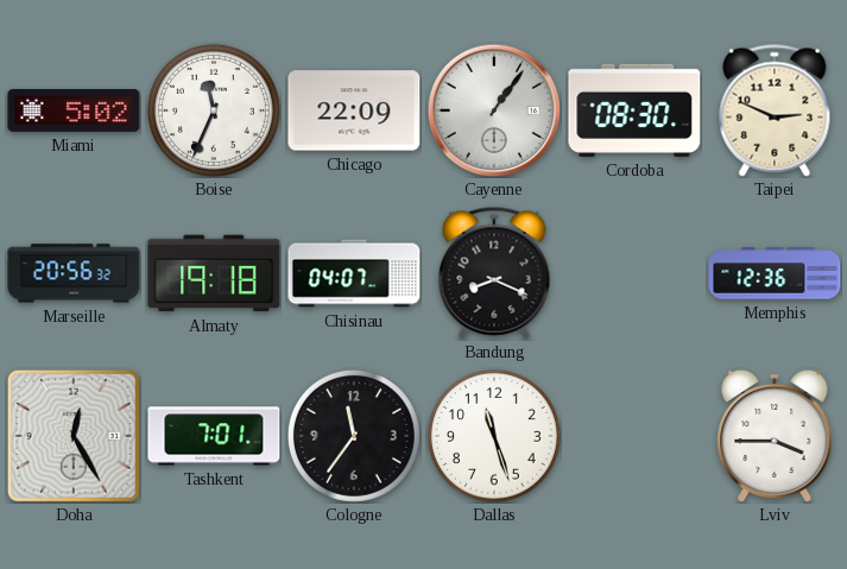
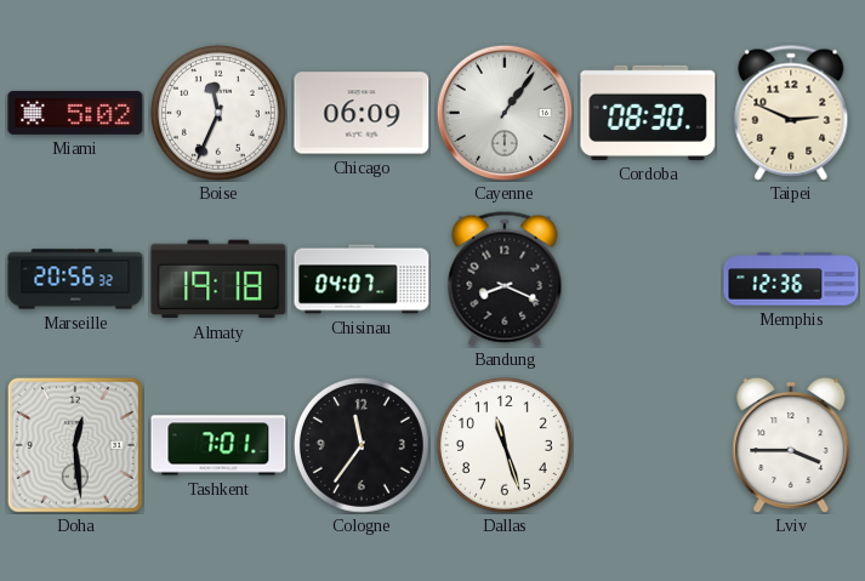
Chicago: 22:09 -> 06:09
Doha: 12:25 -> 12:29
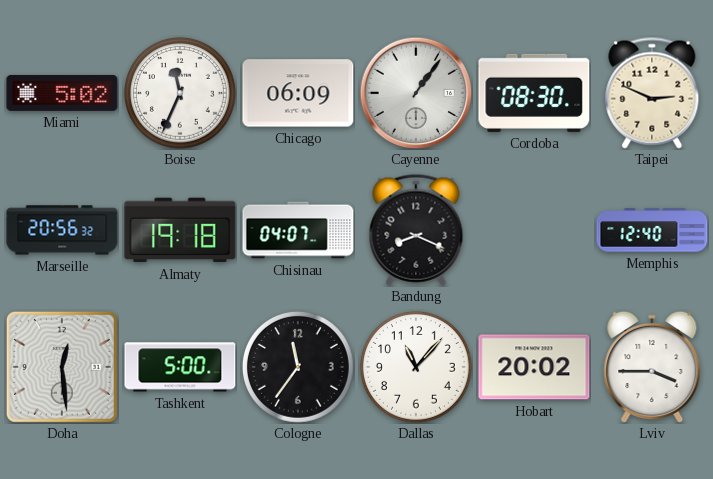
Memphis: 12:36 -> 12:40
Tashkent: 7:01 -> 5:00
Dallas: 11:27 -> 11:07
Hobart: none -> 20:02
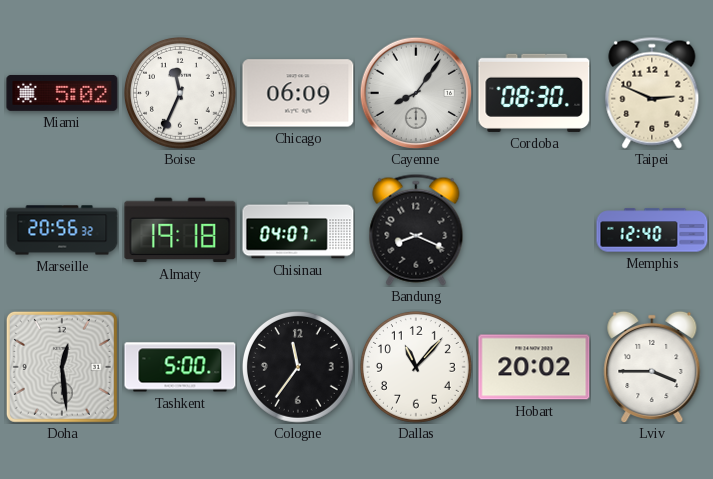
Cayenne: 1:06 -> 8:06
